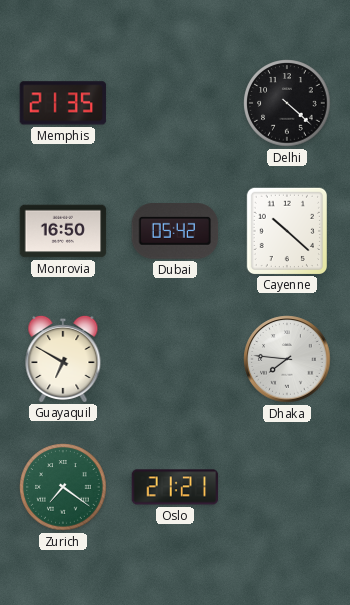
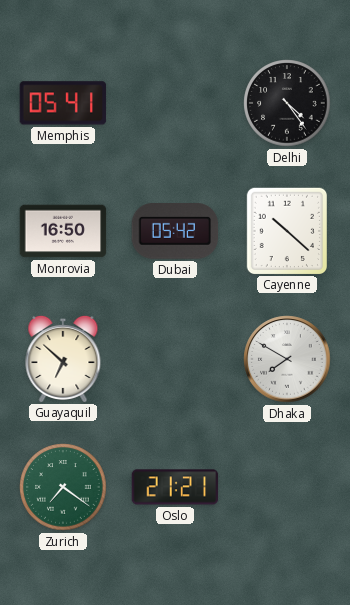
Memphis: 21:35 -> 05:41
Delhi: 4:22 -> 4:24
Guayaquil: 6:50 -> 6:52
Dhaka: 7:46 -> 7:50
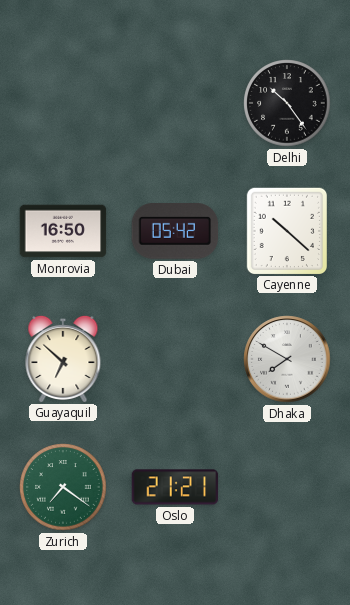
Memphis: 05:41 -> none
Delhi: 4:24 -> 10:24
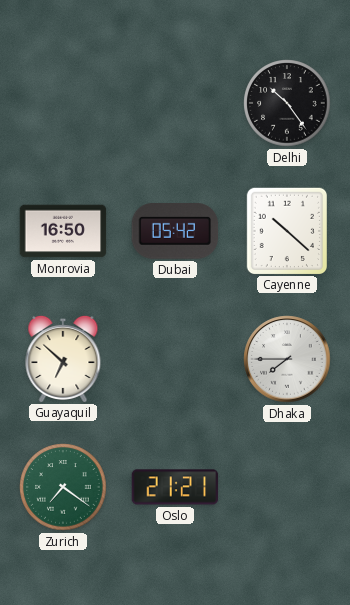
Dhaka: 7:50 -> 7:45
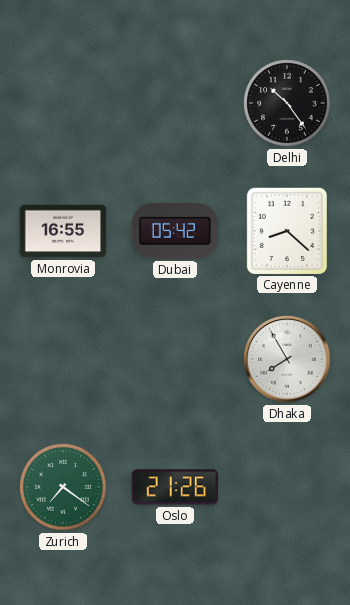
Monrovia: 16:50 -> 16:55
Cayenne: 10:22 -> 8:22
Guayaquil: 6:52 -> none
Dhaka: 7:45 -> 7:55
Oslo: 21:21 -> 21:26
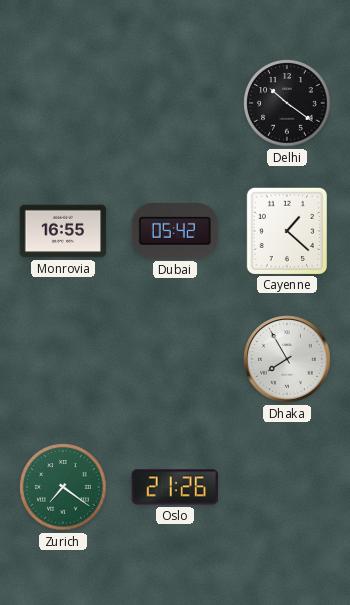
Delhi: 10:24 -> 10:21
Cayenne: 8:22 -> 1:22
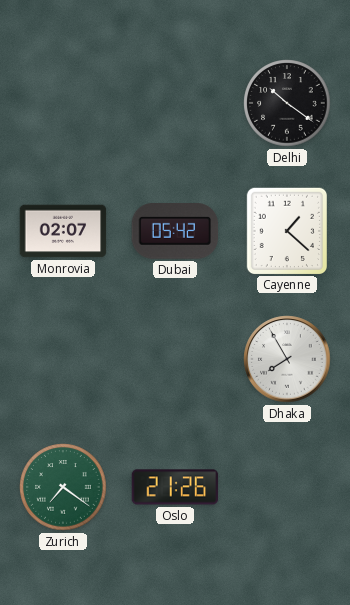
Monrovia: 16:55 -> 02:07
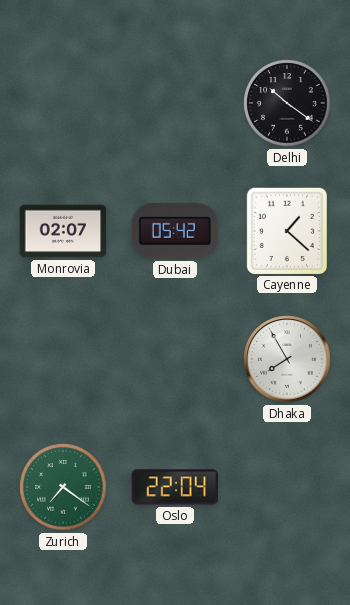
Oslo: 21:26 -> 22:04
